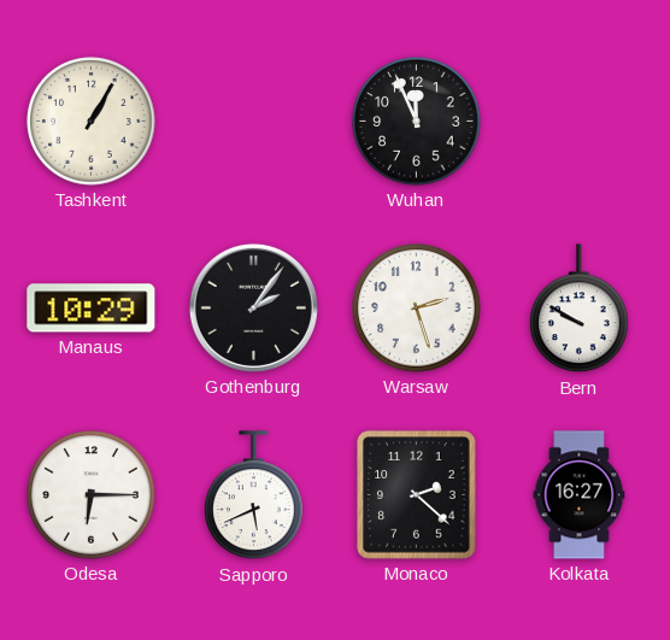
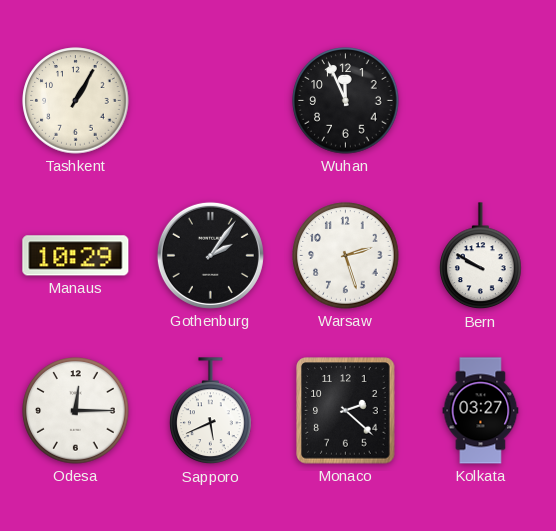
Odesa: 6:15 -> 12:15
Kolkata: 16:27 -> 03:27
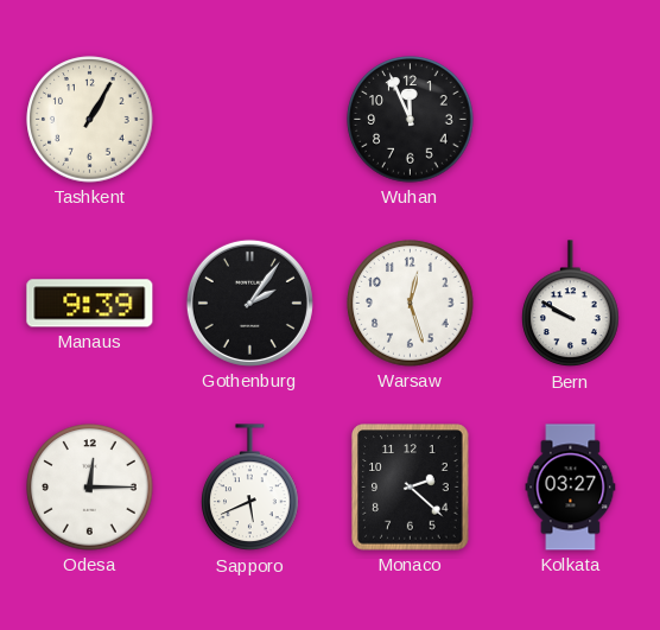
Manaus: 10:29 -> 9:39
Warsaw: 2:27 -> 12:27
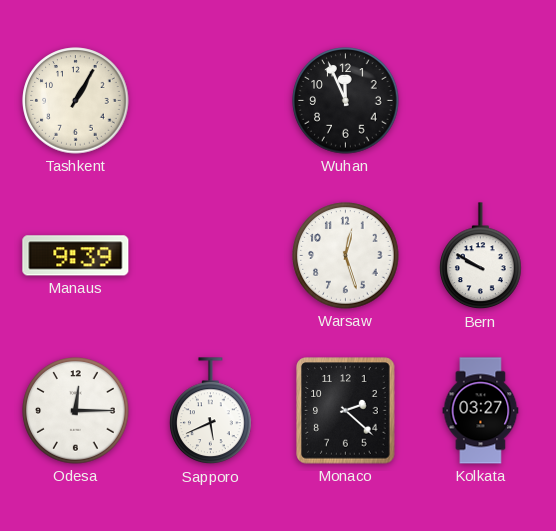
Gothenburg: 2:06 -> none
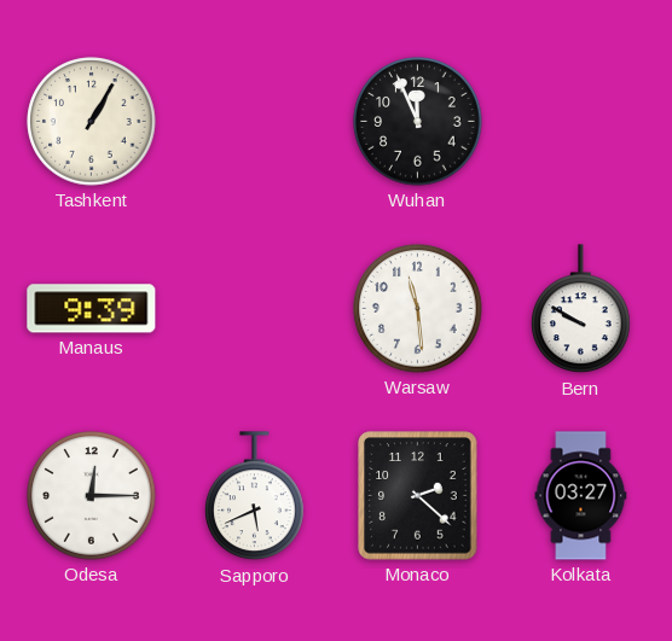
Warsaw: 12:27 -> 11:29
